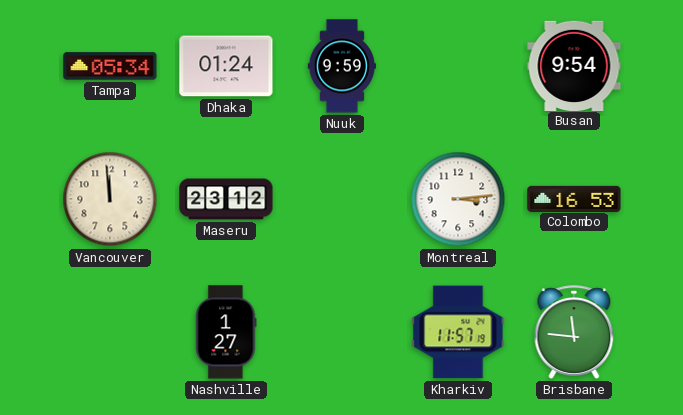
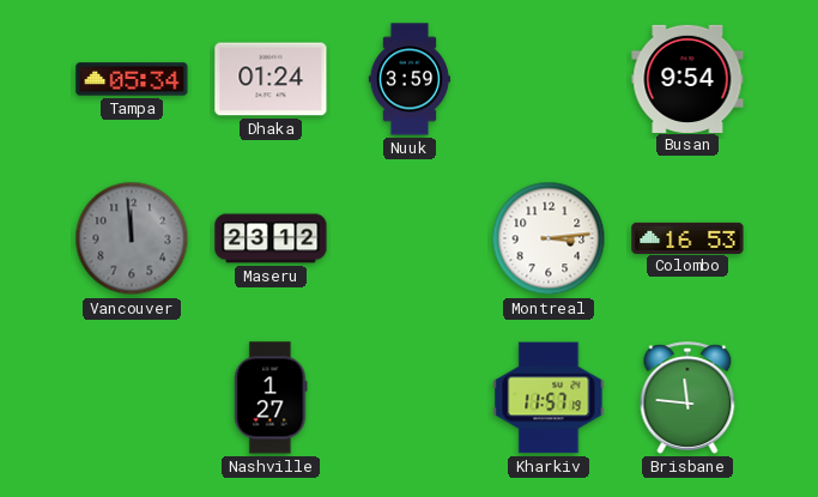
Nuuk: 9:59 -> 3:59
Vancouver dial: cream -> grey
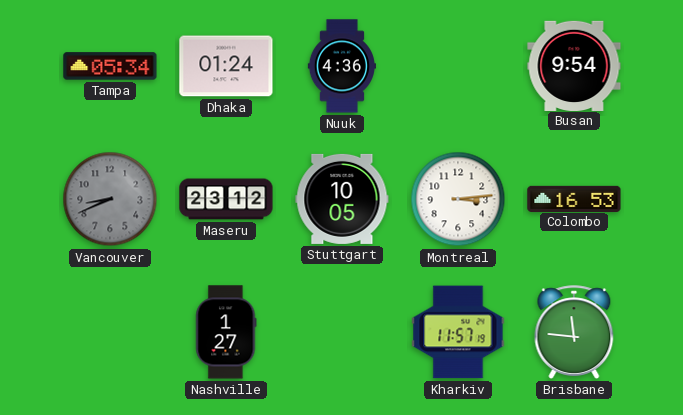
Nuuk: 3:59 -> 4:36
Vancouver: 11:59 -> 8:41
Stuttgart: none -> 10:05
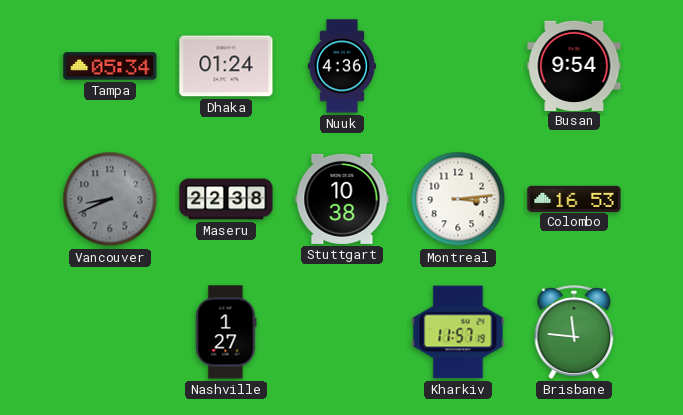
Maseru: 23:12 -> 22:38
Stuttgart: 10:05 -> 10:38
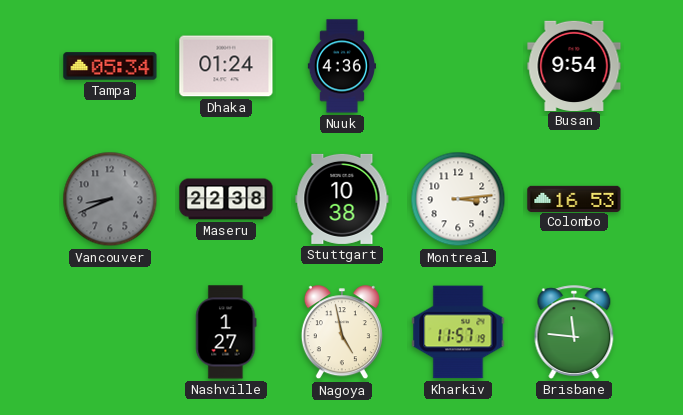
Nagoya: none -> 4:58
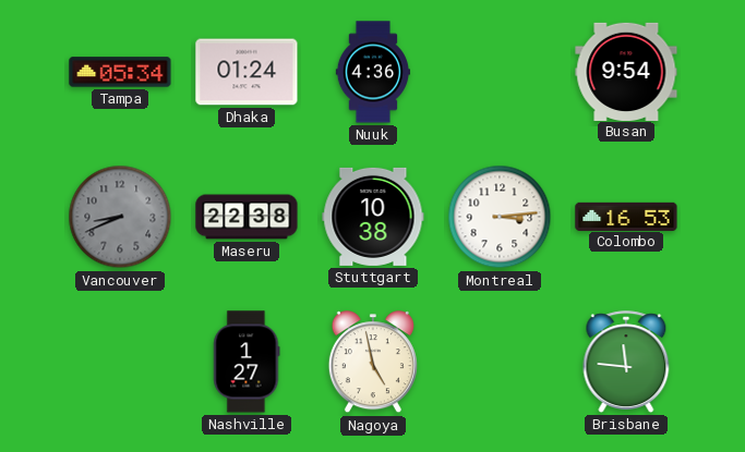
Kharkiv: 11:57 -> none
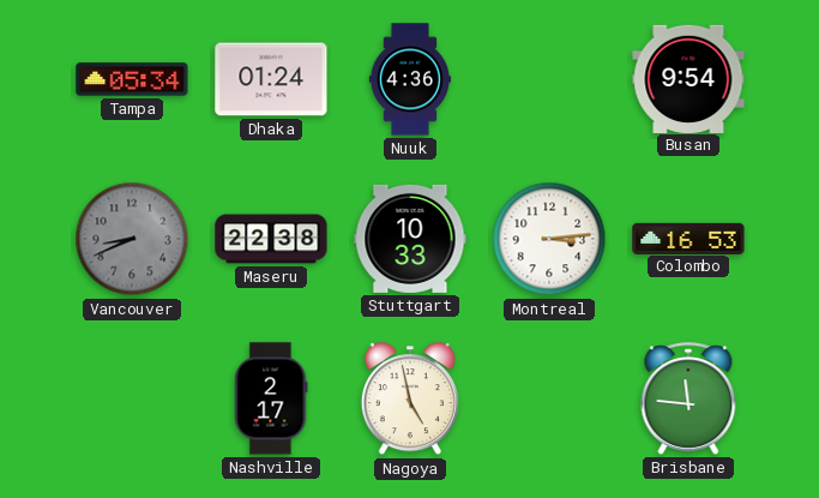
Stuttgart: 10:38 -> 10:33
Nashville: 1:27 -> 2:17
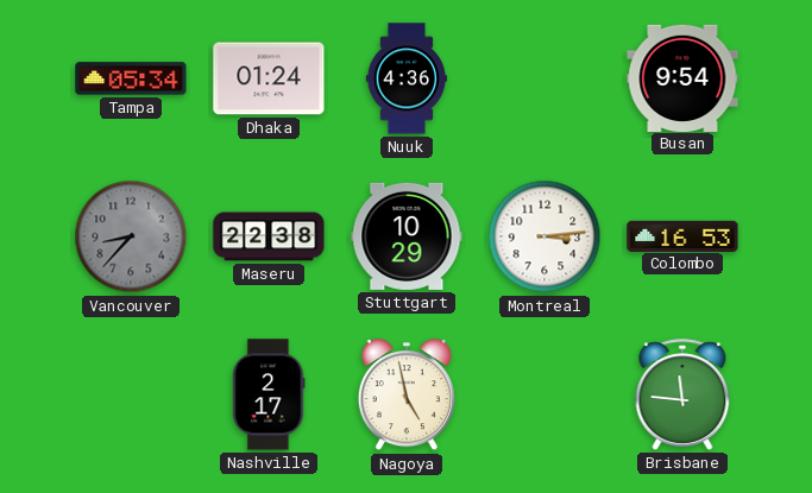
Vancouver: 8:41 -> 8:37
Stuttgart: 10:33 -> 10:29
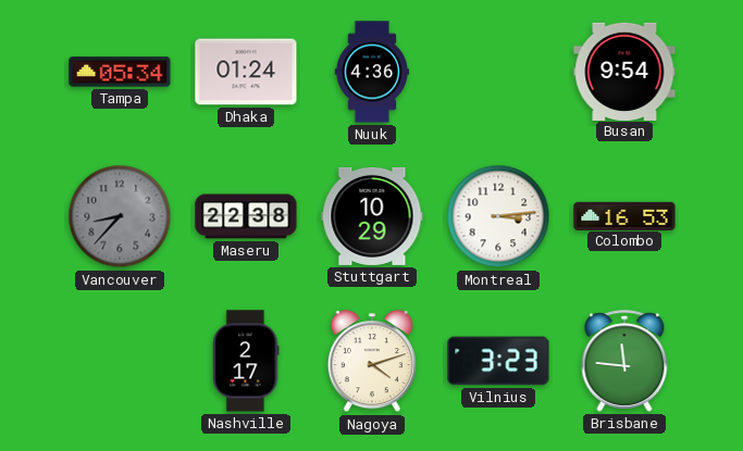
Nagoya: 4:58 -> 4:12
Vilnius: none -> 3:23
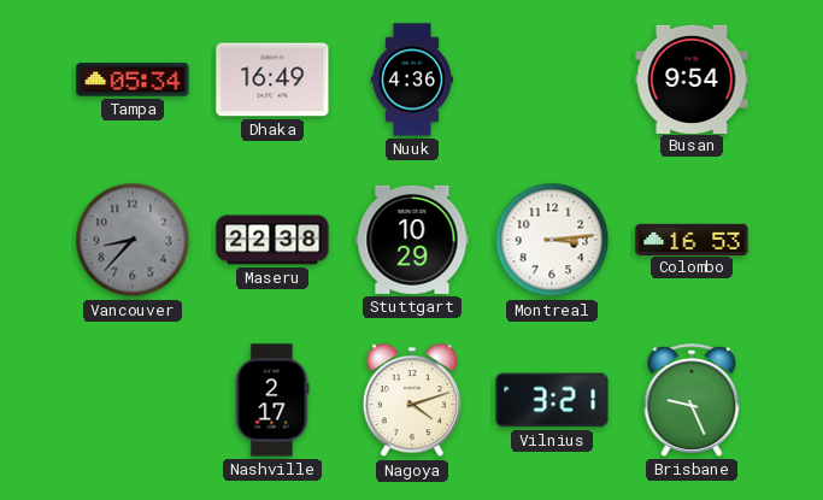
Dhaka: 01:24 -> 16:49
Vilnius: 3:23 -> 3:21
Brisbane: 11:46 -> 9:26
